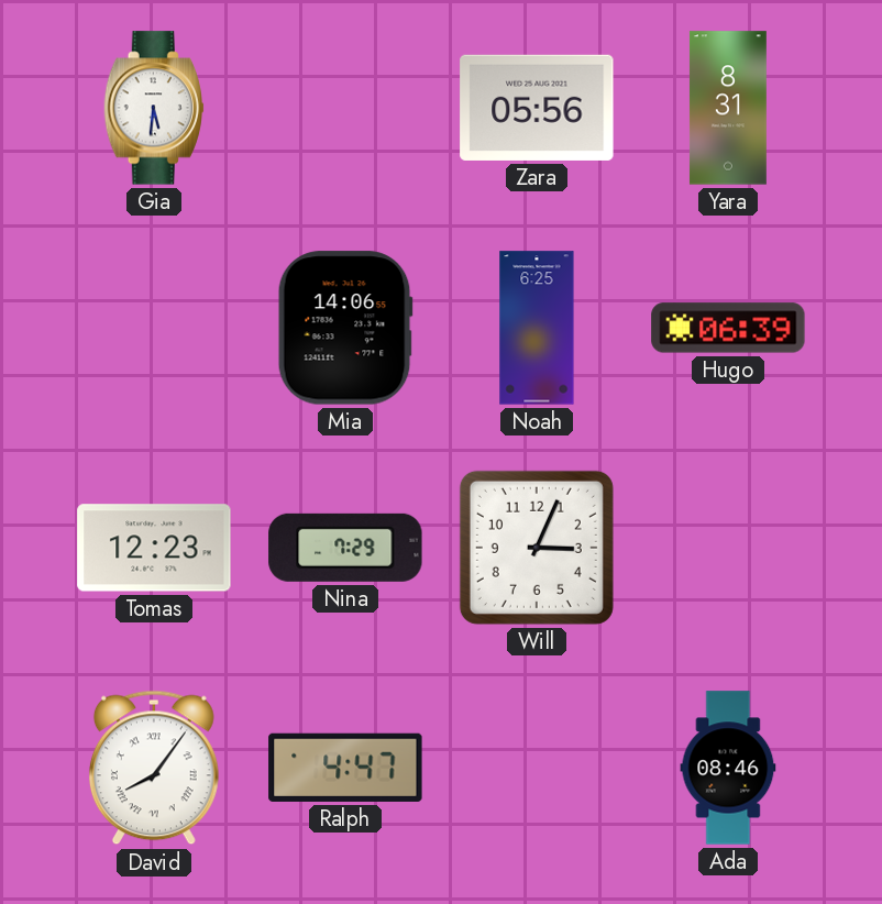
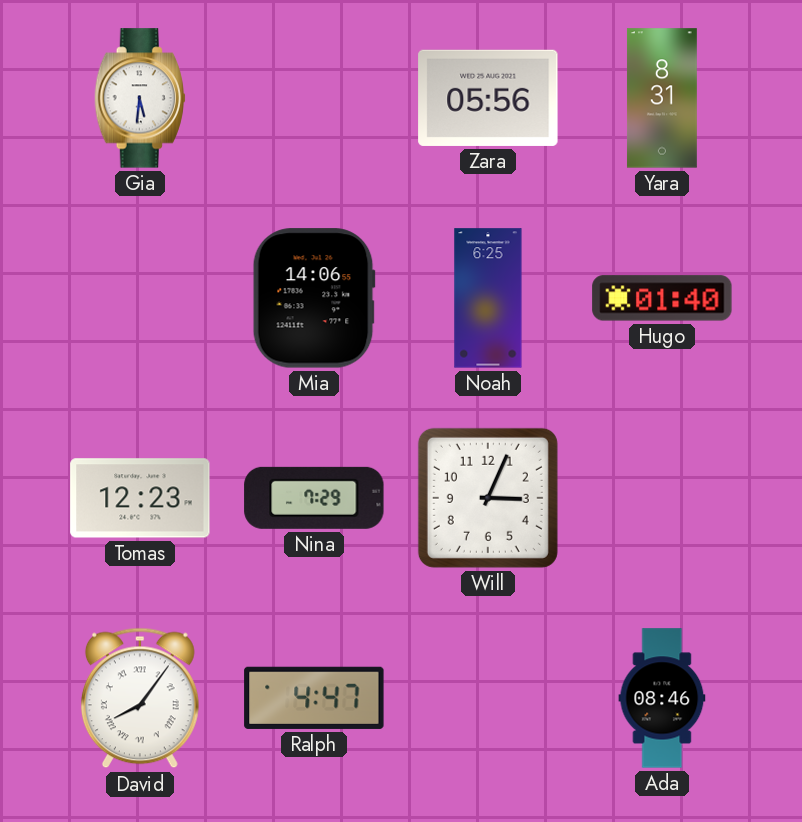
Hugo: 06:39 -> 01:40
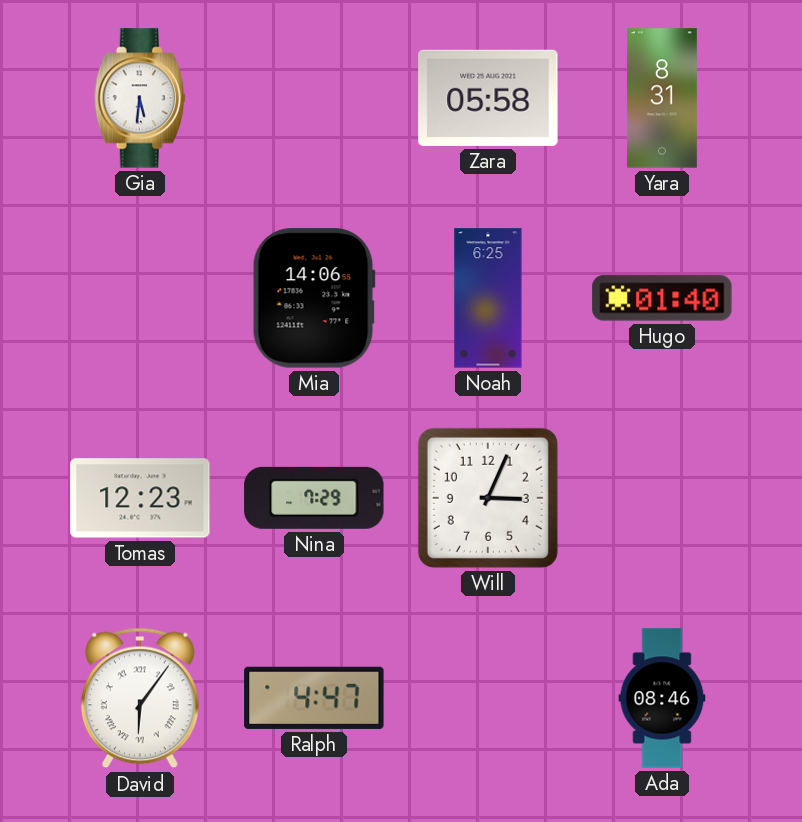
Zara: 05:56 -> 05:58
David: 8:06 -> 6:06
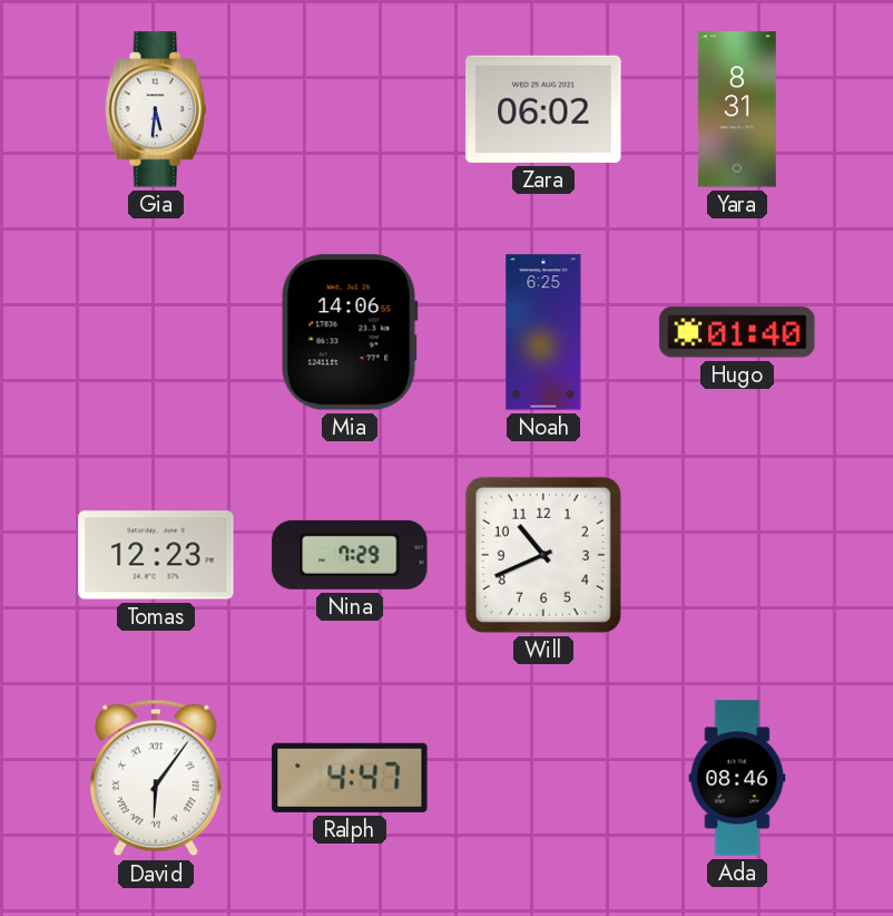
Zara: 05:58 -> 06:02
Will: 3:04 -> 10:41
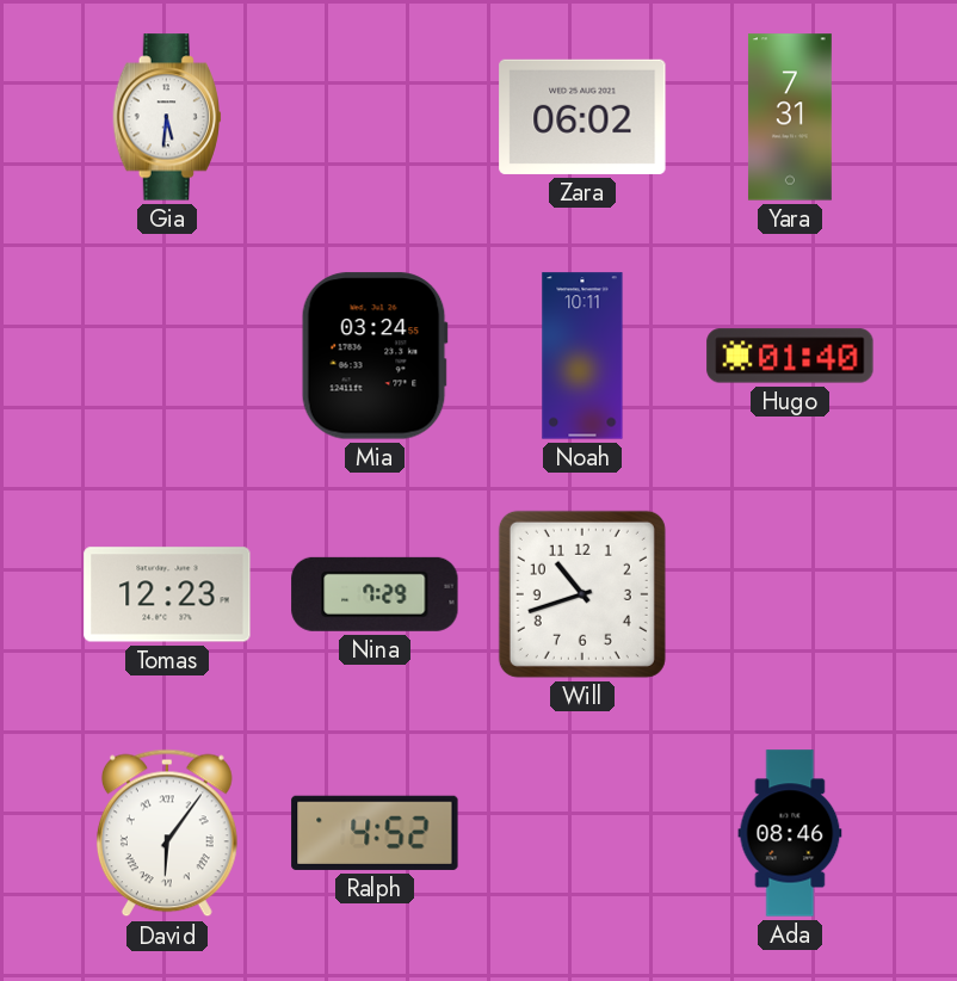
Yara: 8:31 -> 7:31
Mia: 14:06 -> 03:24
Noah: 6:25 -> 10:11
Will: 10:41 -> 10:42
Ralph: 4:47 -> 4:52
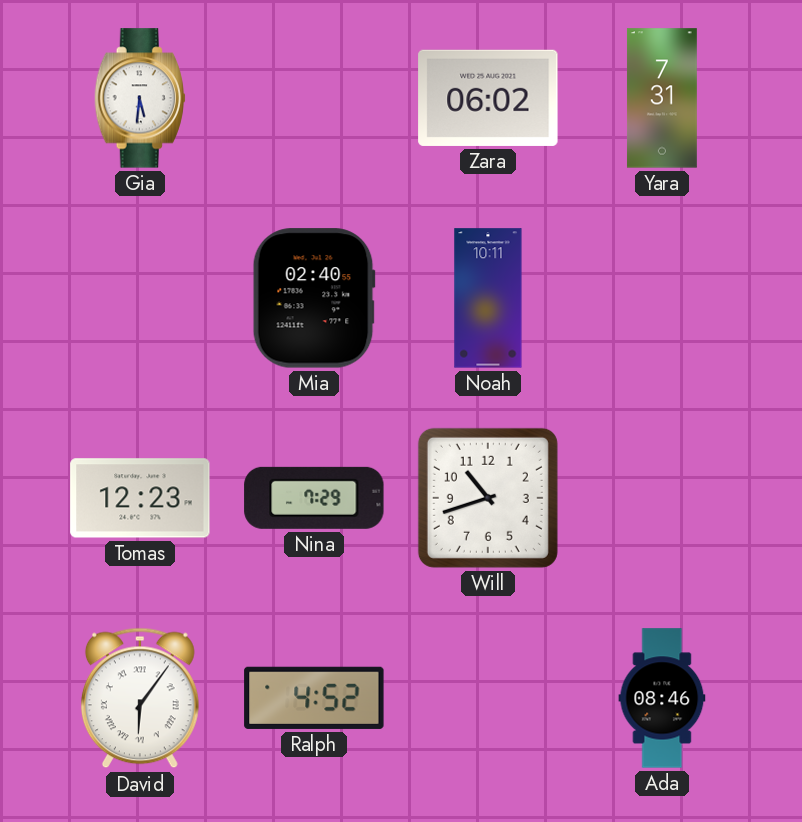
Mia: 03:24 -> 02:40
Hugo: 01:40 -> none
